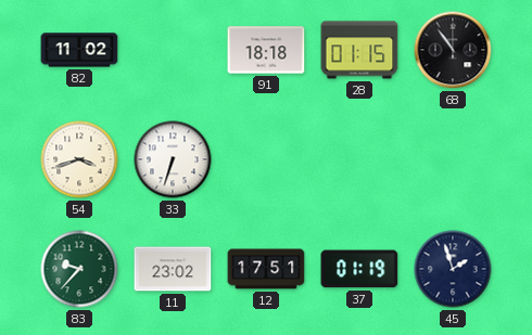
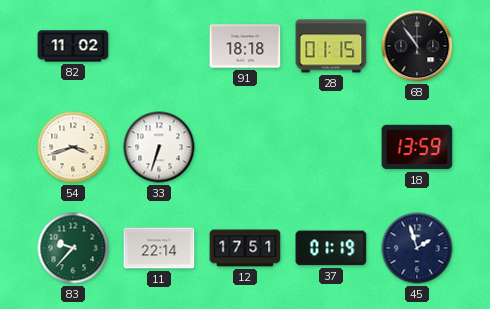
18: none -> 13:59
11: 23:02 -> 22:14
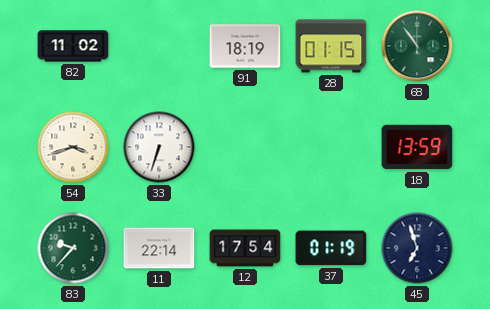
91: 18:18 -> 18:19
68 dial: black -> green
12: 17:51 -> 17:54
45: 1:57 -> 6:57
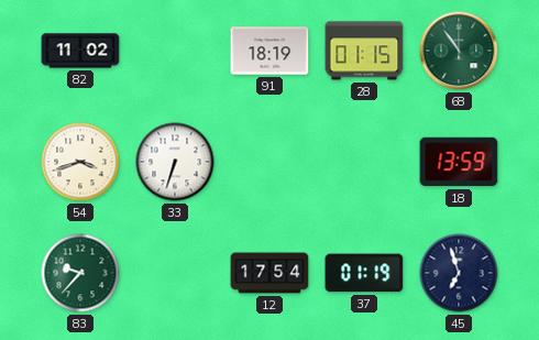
11: 22:14 -> none
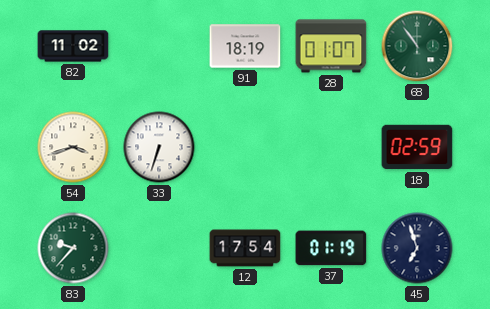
28: 01:15 -> 01:07
18: 13:59 -> 02:59
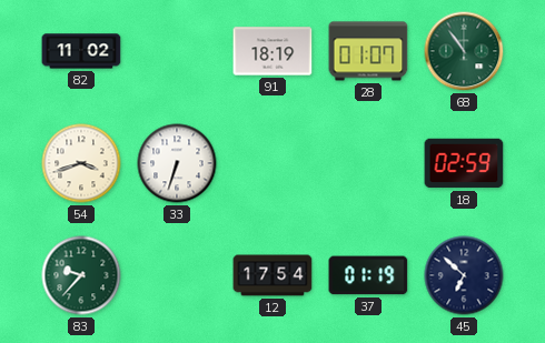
45: 6:57 -> 6:52
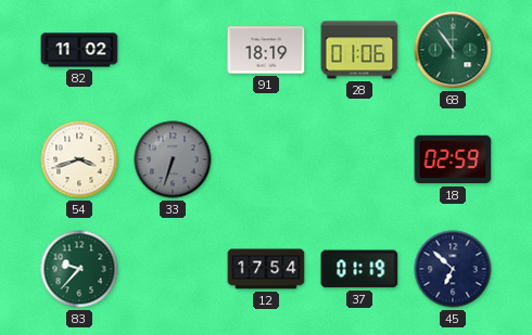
28: 01:07 -> 01:06
33 dial: white -> grey
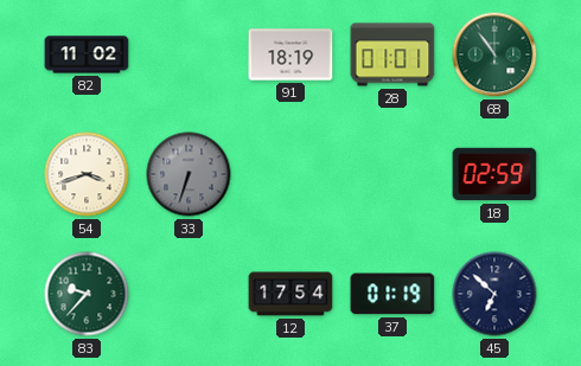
28: 01:06 -> 01:01
